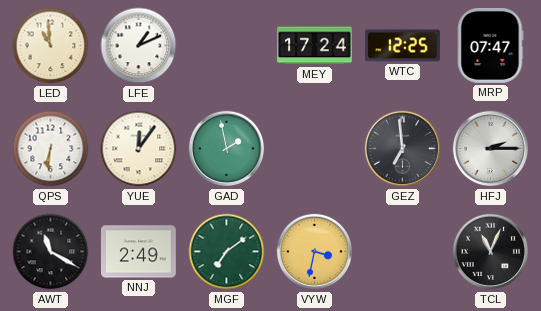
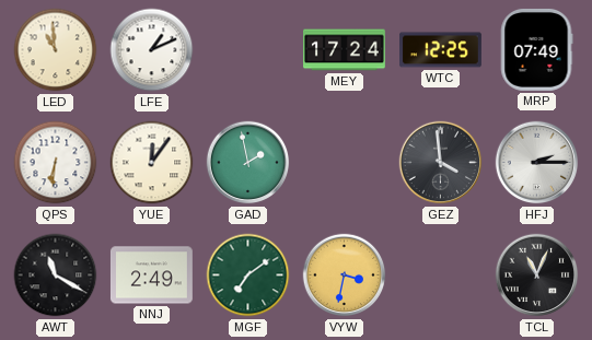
MRP: 07:47 -> 07:49
GEZ: 6:59 -> 3:59
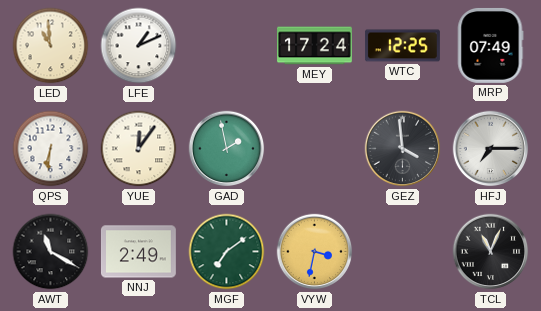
HFJ: 2:15 -> 7:15
